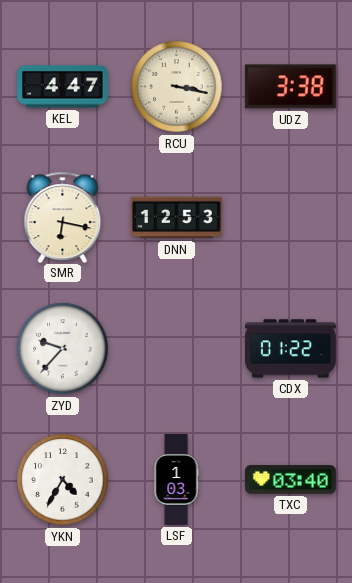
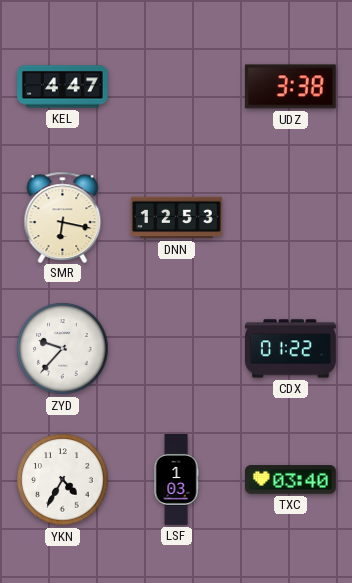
RCU: 3:17 -> none
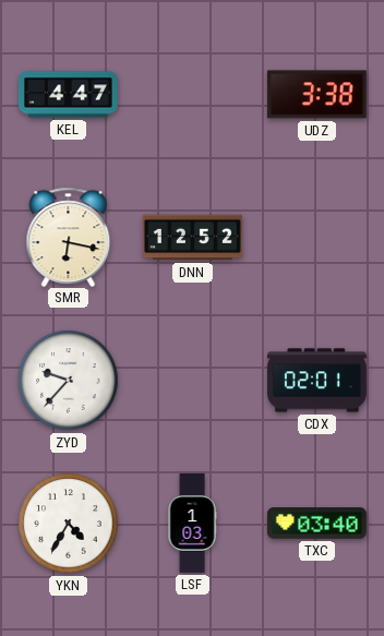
DNN: 12:53 -> 12:52
CDX: 01:22 -> 02:01
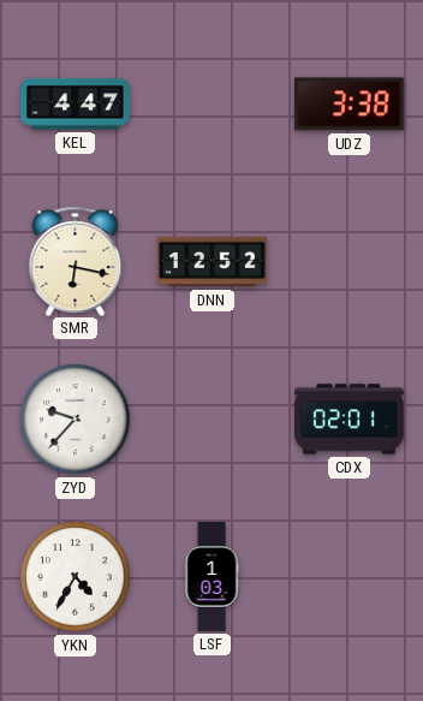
TXC: 03:40 -> none
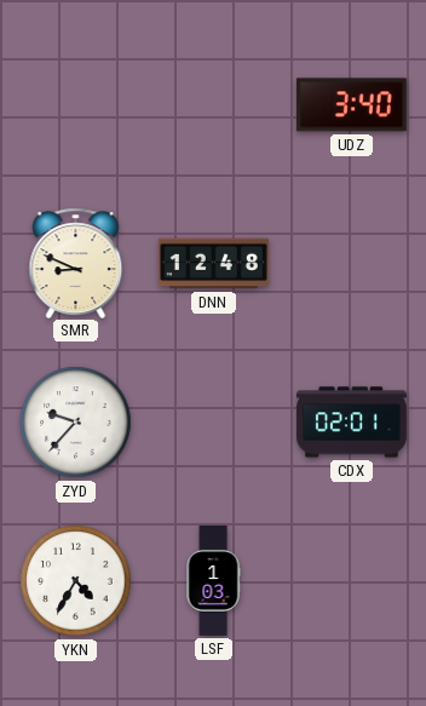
KEL: 4:47 -> none
UDZ: 3:38 -> 3:40
SMR: 6:17 -> 8:49
DNN: 12:52 -> 12:48
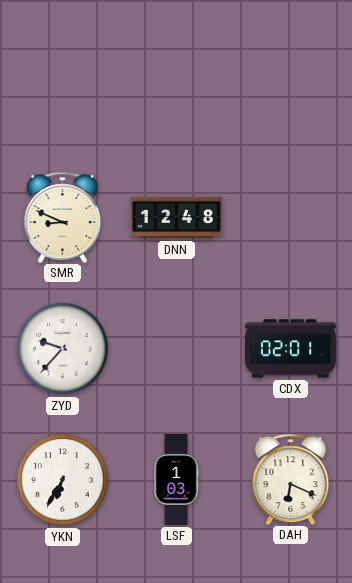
UDZ: 3:40 -> none
YKN: 4:35 -> 6:35
DAH: none -> 6:19
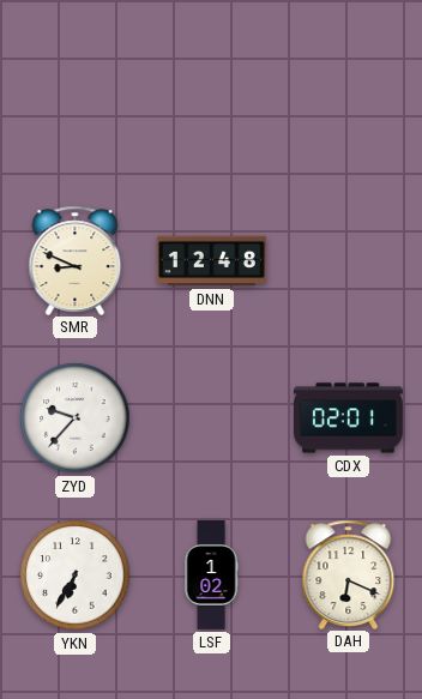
LSF: 1:03 -> 1:02
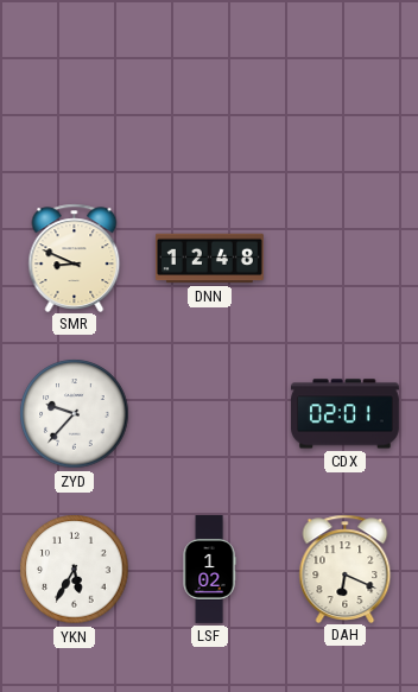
YKN: 6:35 -> 5:35
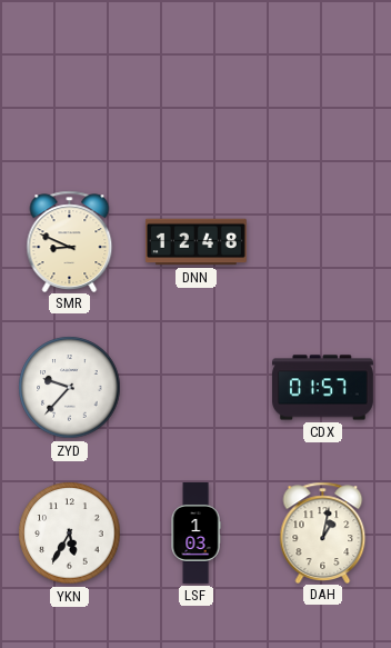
CDX: 02:01 -> 01:57
LSF: 1:02 -> 1:03
DAH: 6:19 -> 1:02
